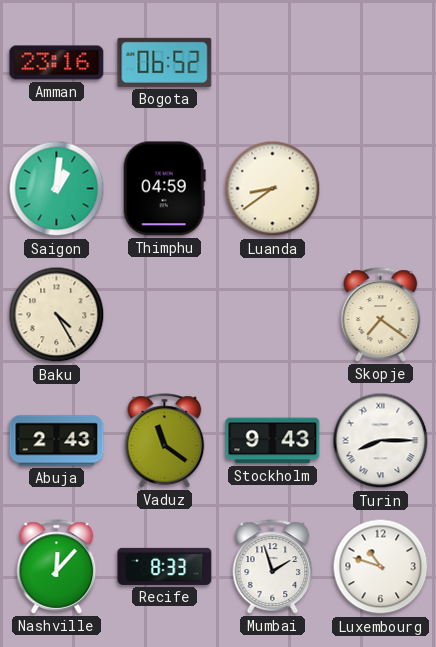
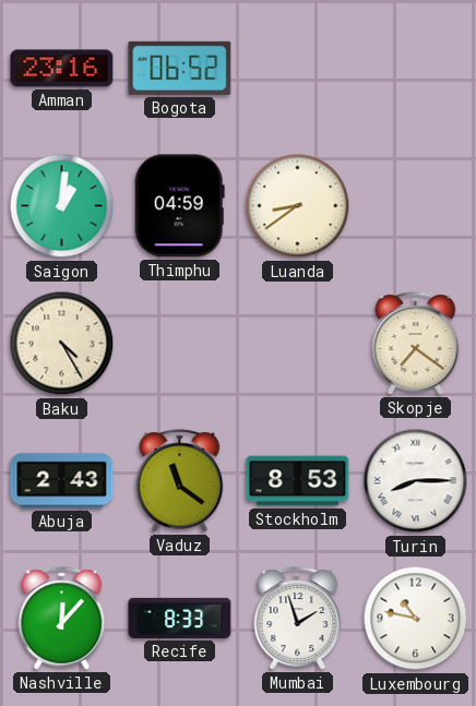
Stockholm: 9:43 -> 8:53
Luxembourg: 10:48 -> 10:47
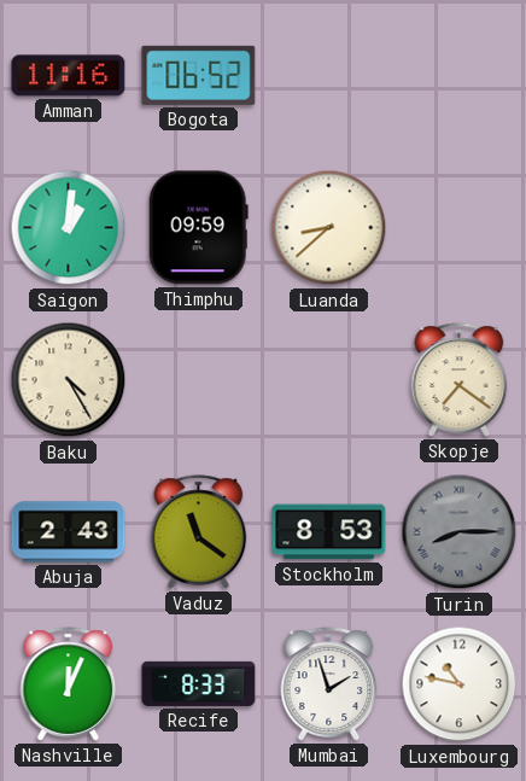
Amman: 23:16 -> 11:16
Thimphu: 04:59 -> 09:59
Luanda: 8:39 -> 8:38
Turin dial: white -> grey
Nashville: 12:07 -> 12:04
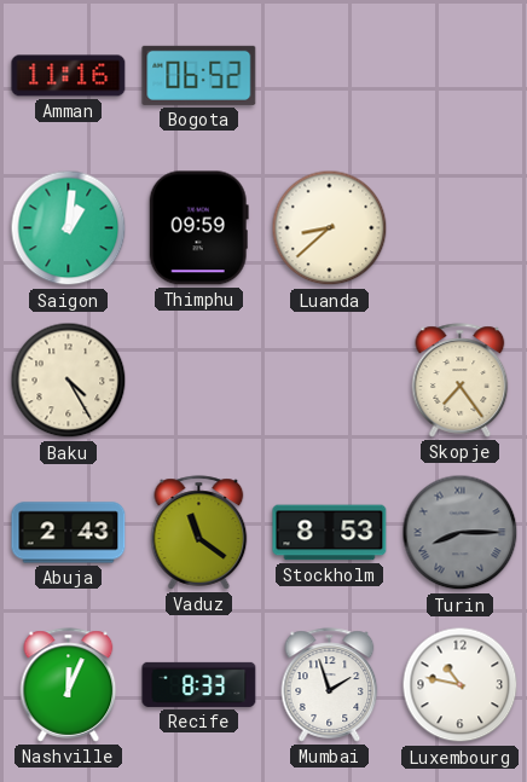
Skopje: 7:21 -> 7:24
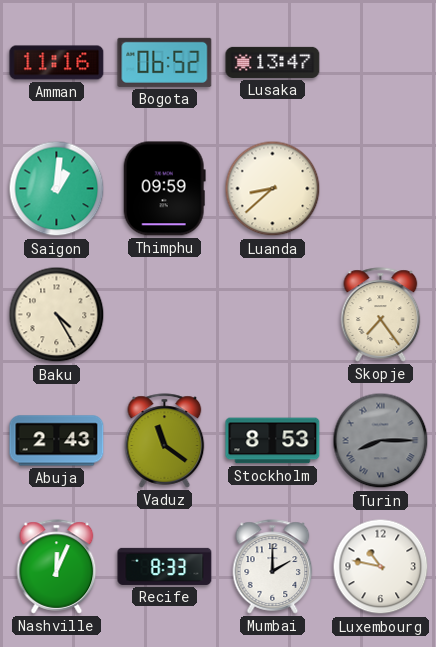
Lusaka: none -> 13:47
Mumbai: 1:57 -> 2:00
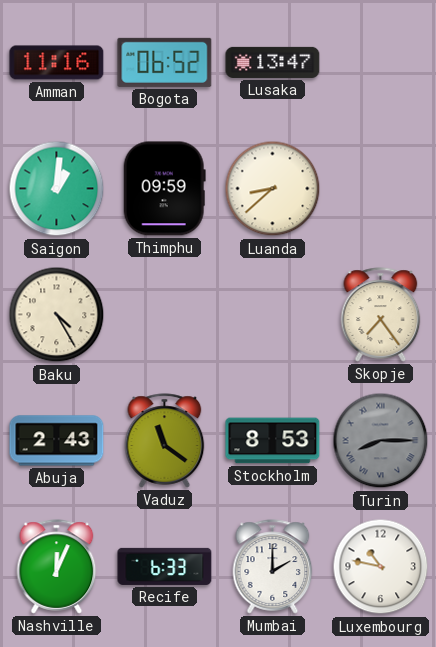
Recife: 8:33 -> 6:33
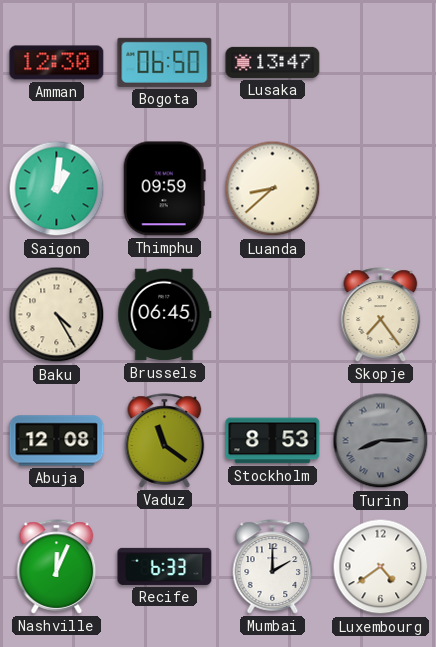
Amman: 11:16 -> 12:30
Bogota: 06:52 -> 06:50
Brussels: none -> 06:45
Abuja: 2:43 -> 12:08
Luxembourg: 10:47 -> 4:39
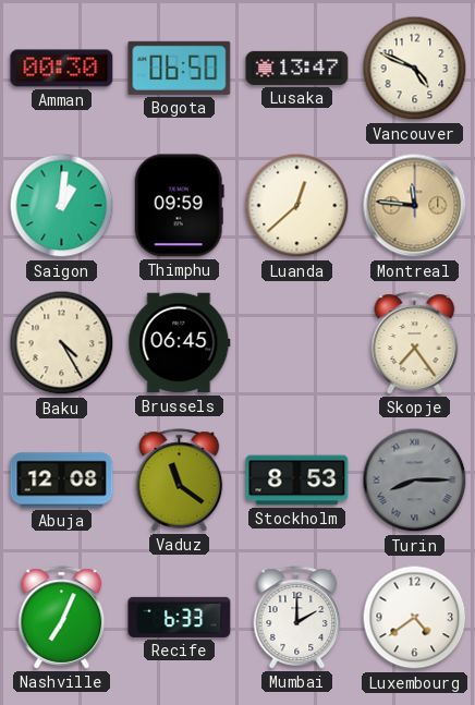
Amman: 12:30 -> 00:30
Vancouver: none -> 4:49
Luanda: 8:38 -> 12:38
Montreal: none -> 11:46
Nashville: 12:04 -> 7:04
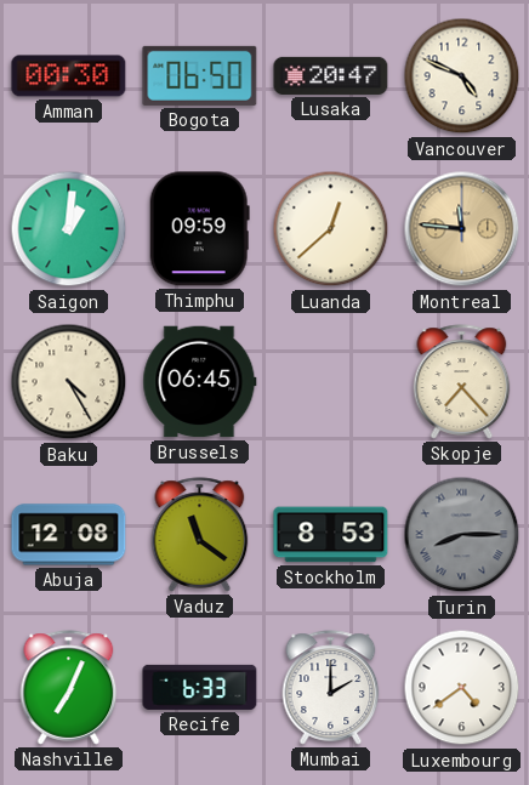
Lusaka: 13:47 -> 20:47
Skopje: 7:24 -> 7:23
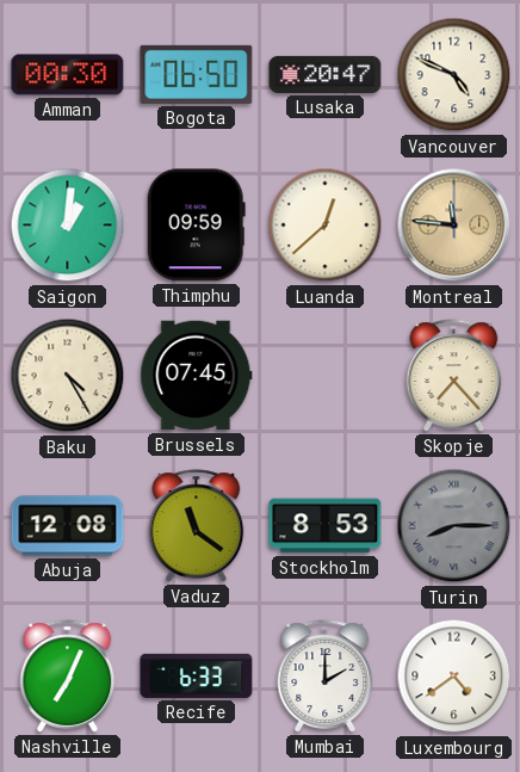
Brussels: 06:45 -> 07:45
